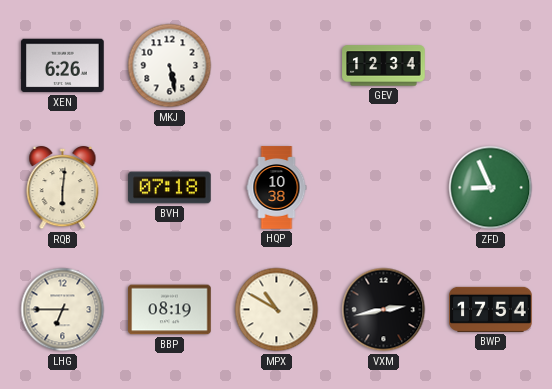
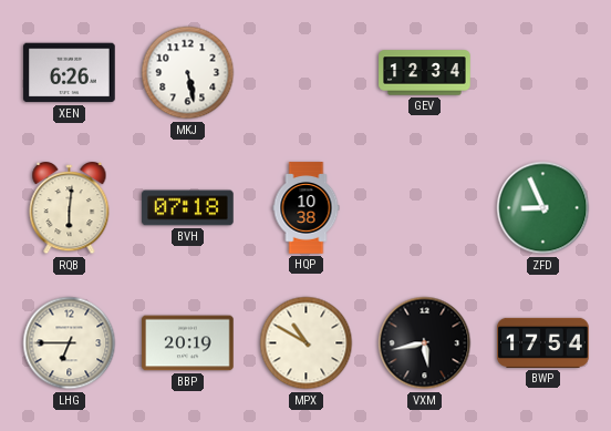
BBP: 08:19 -> 20:19
VXM: 2:43 -> 5:43
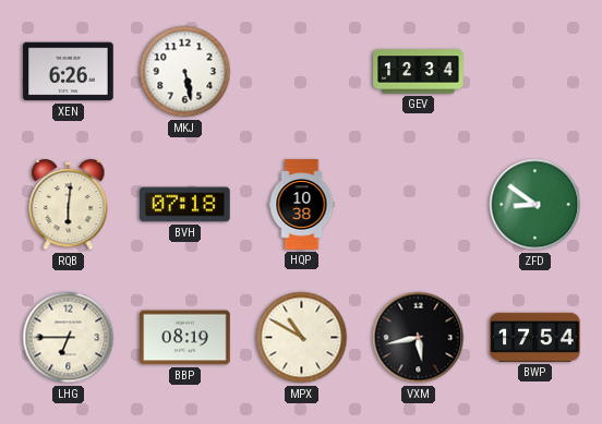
ZFD: 8:56 -> 8:51
BBP: 20:19 -> 08:19
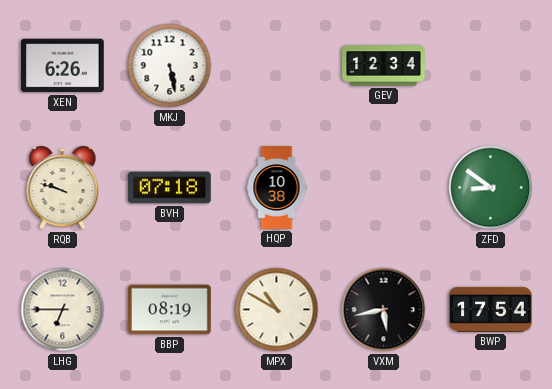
RQB: 6:01 -> 9:48
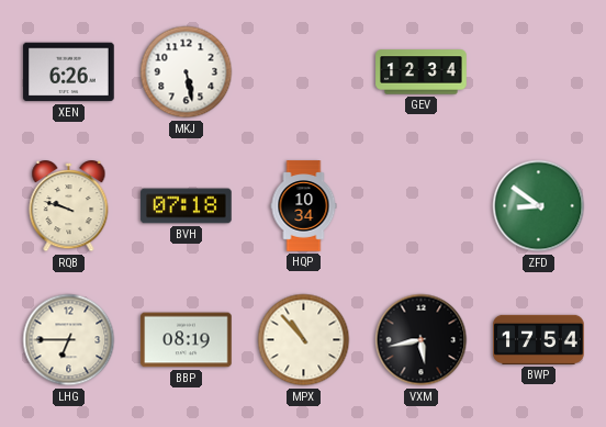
HQP: 10:38 -> 10:34
MPX: 10:50 -> 10:53
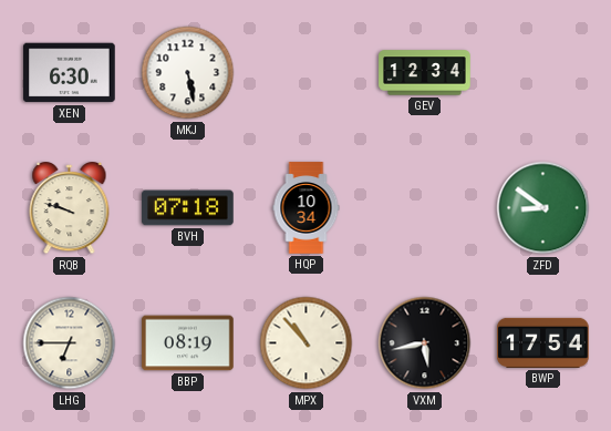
XEN: 6:26 -> 6:30
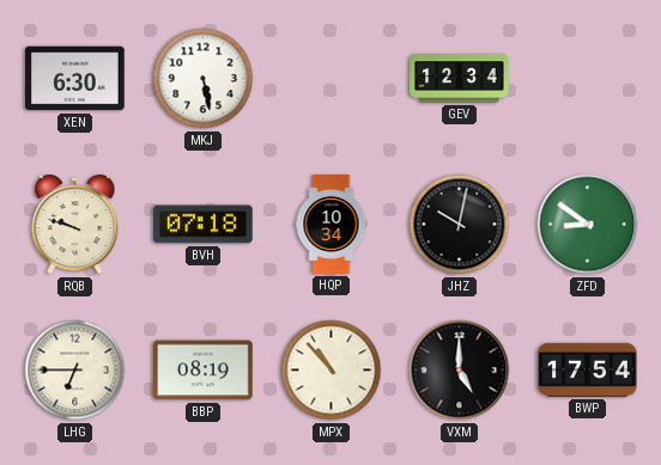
JHZ: none -> 10:02
VXM: 5:43 -> 5:00
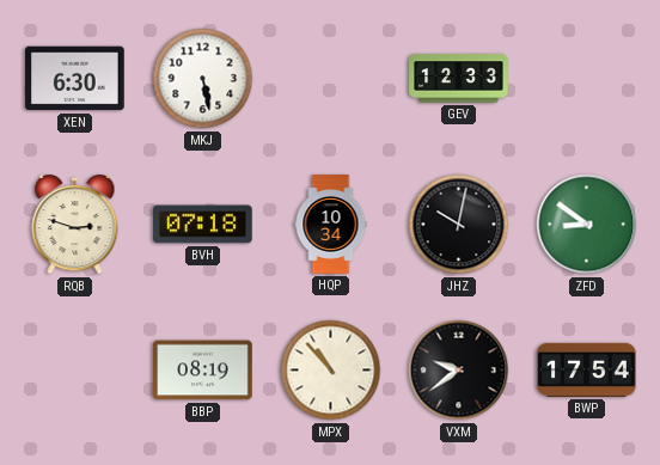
GEV: 12:34 -> 12:33
RQB: 9:48 -> 2:48
LHG: 6:45 -> none
VXM: 5:00 -> 9:39
